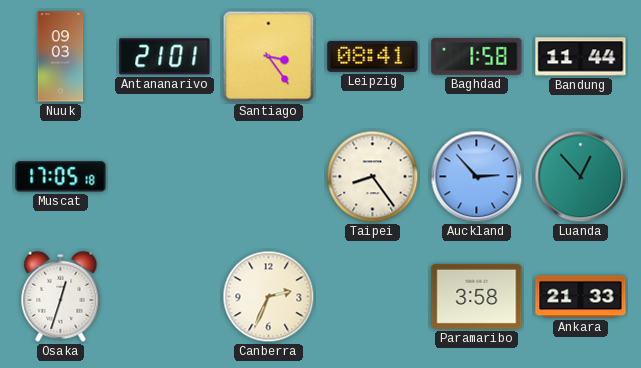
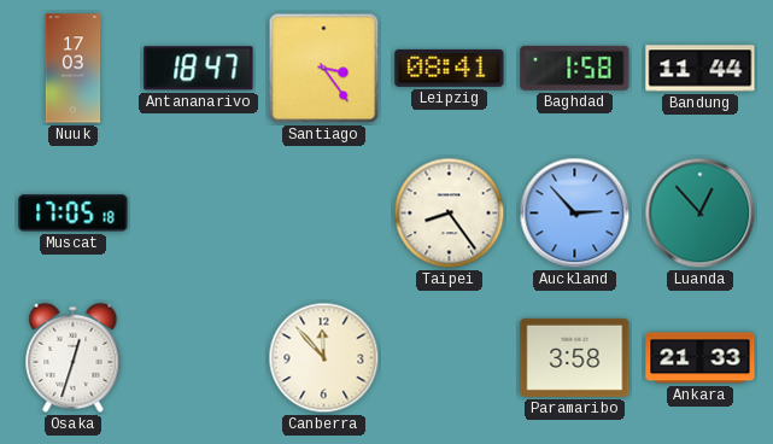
Nuuk: 09:03 -> 17:03
Antananarivo: 21:01 -> 18:47
Canberra: 2:34 -> 11:53
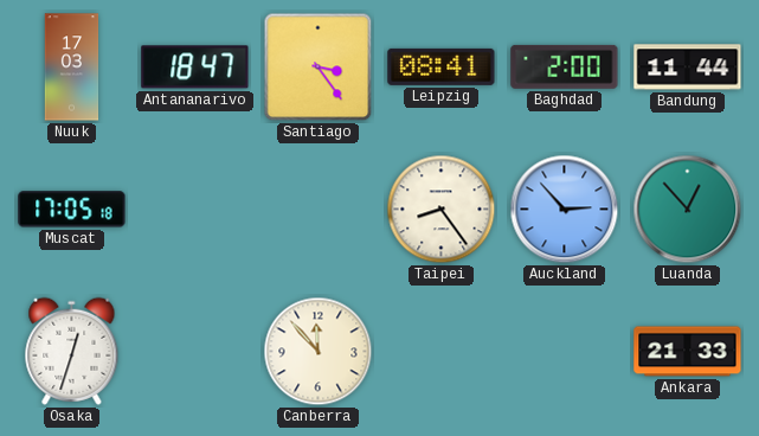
Baghdad: 1:58 -> 2:00
Paramaribo: 3:58 -> none
